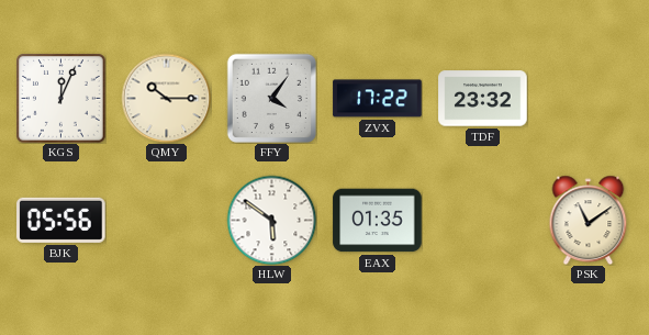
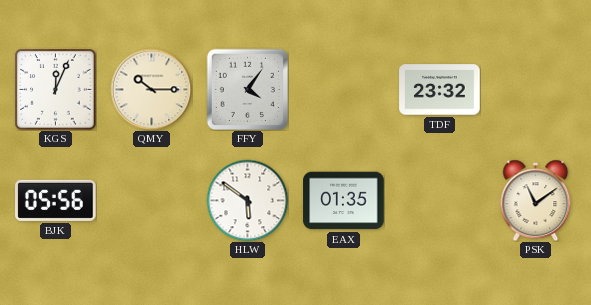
ZVX: 17:22 -> none
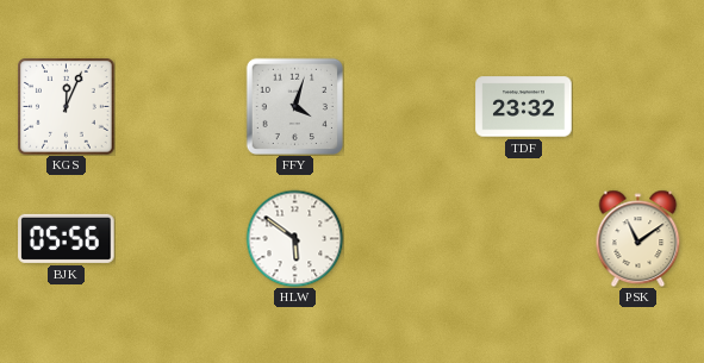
QMY: 10:15 -> none
FFY: 4:06 -> 4:03
EAX: 01:35 -> none
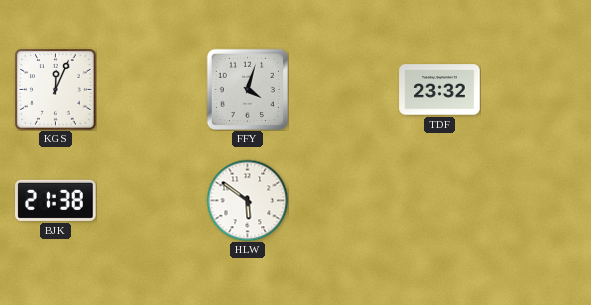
BJK: 05:56 -> 21:38
PSK: 11:09 -> none
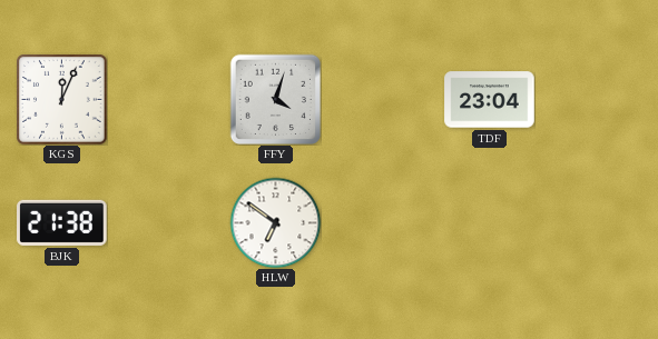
TDF: 23:32 -> 23:04
HLW: 5:51 -> 6:51
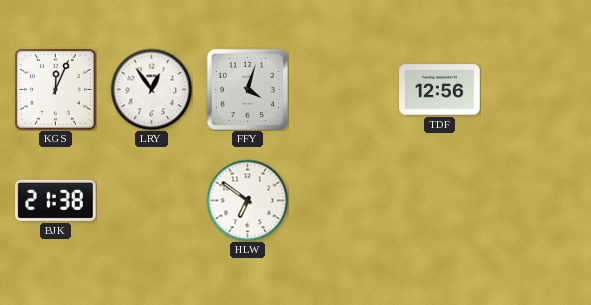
LRY: none -> 12:54
TDF: 23:04 -> 12:56
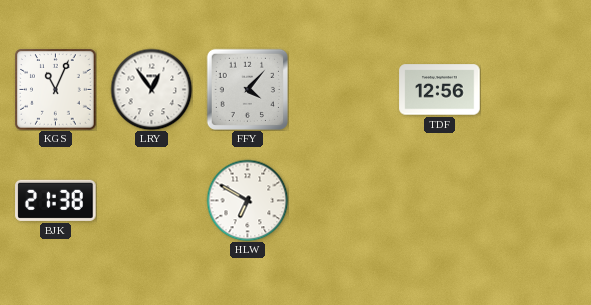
KGS: 12:04 -> 11:04
FFY: 4:03 -> 4:07
HLW: 6:51 -> 6:50
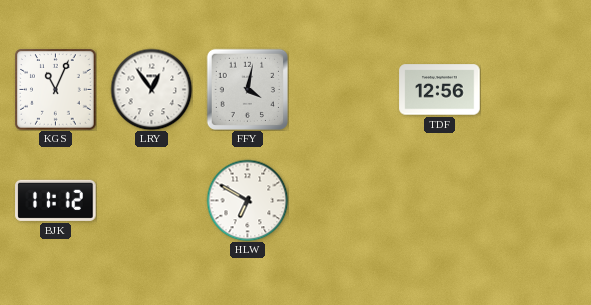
FFY: 4:07 -> 4:02
BJK: 21:38 -> 11:12
